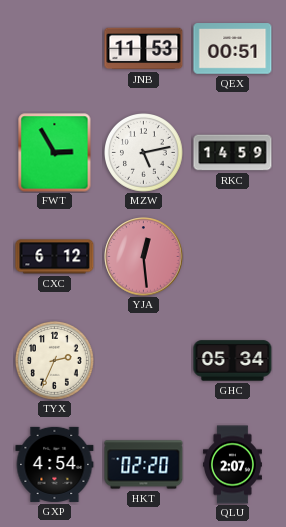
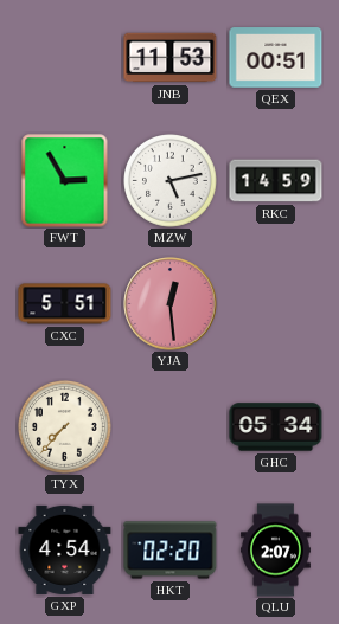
CXC: 6:12 -> 5:51
TYX: 2:34 -> 7:37
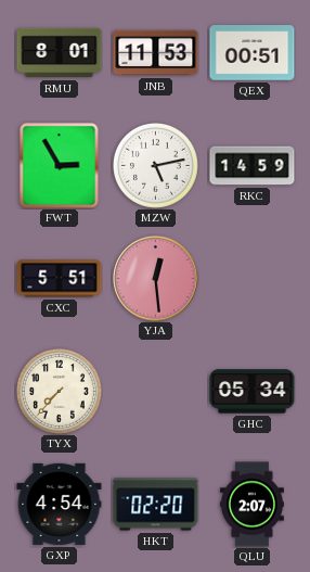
RMU: none -> 8:01
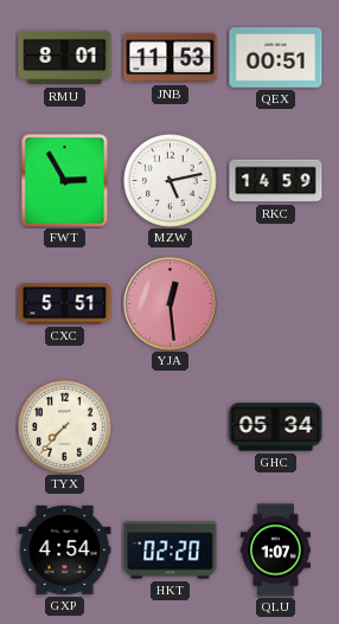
QLU: 2:07 -> 1:07
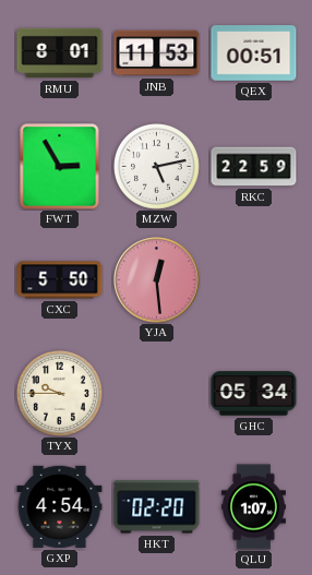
RKC: 14:59 -> 22:59
CXC: 5:51 -> 5:50
TYX: 7:37 -> 9:45
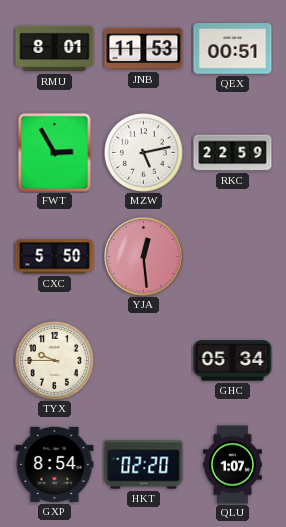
GXP: 4:54 -> 8:54
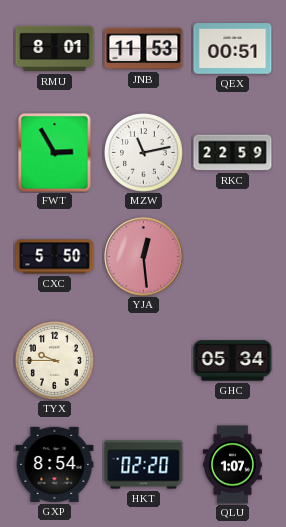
MZW: 5:13 -> 11:13
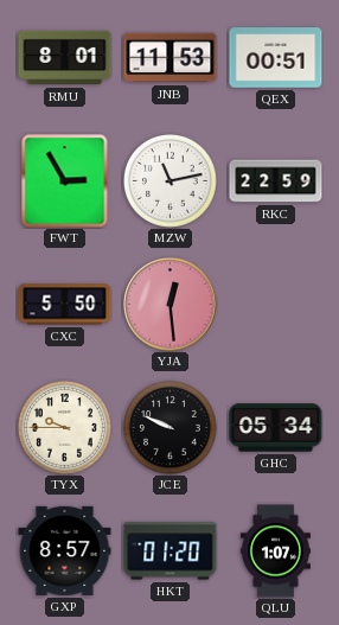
JCE: none -> 9:49
GXP: 8:54 -> 8:57
HKT: 02:20 -> 01:20
